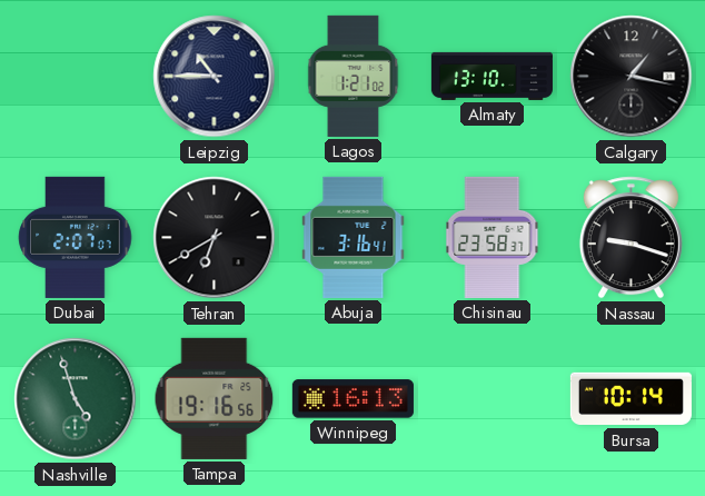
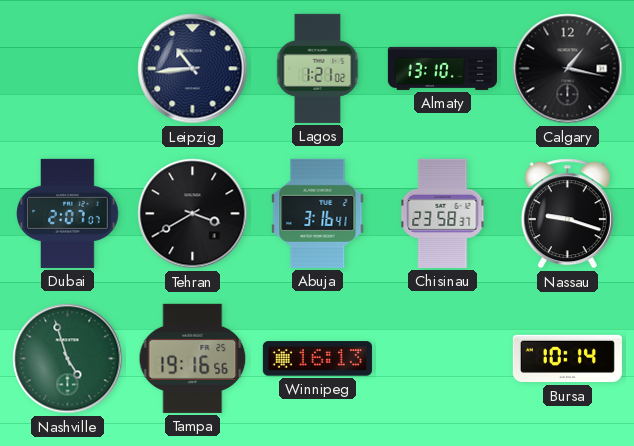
Leipzig: 10:45 -> 10:44
Tehran: 6:40 -> 3:40
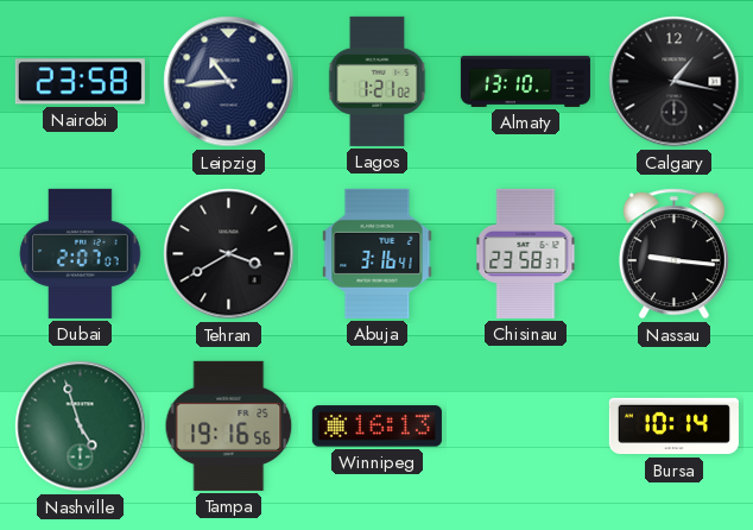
Nairobi: none -> 23:58
Nassau: 9:18 -> 9:16
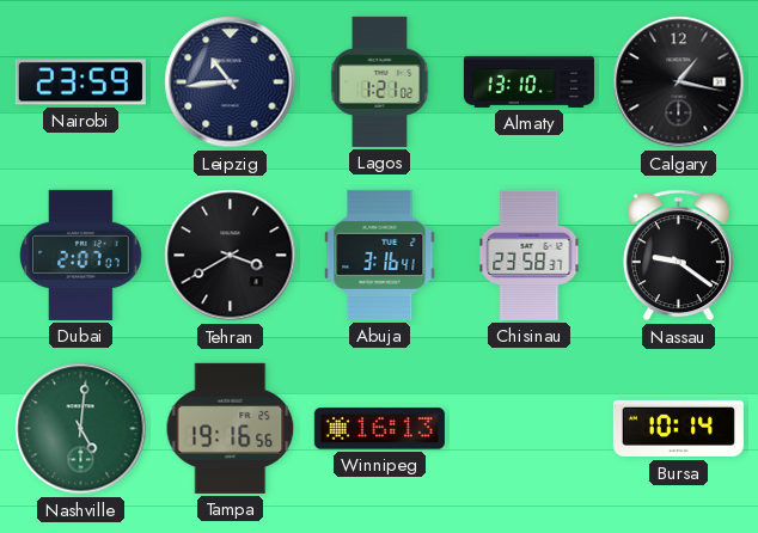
Nairobi: 23:58 -> 23:59
Nassau: 9:16 -> 9:21
Nashville: 4:57 -> 5:01
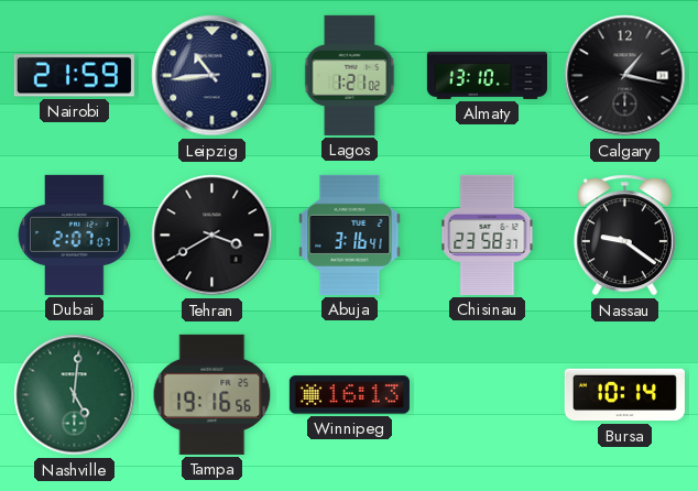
Nairobi: 23:59 -> 21:59
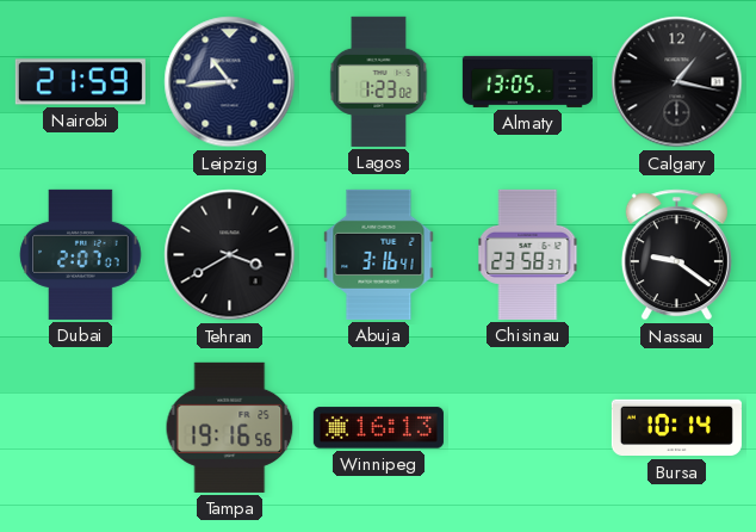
Lagos: 1:21 -> 1:23
Almaty: 13:10 -> 13:05
Nashville: 5:01 -> none
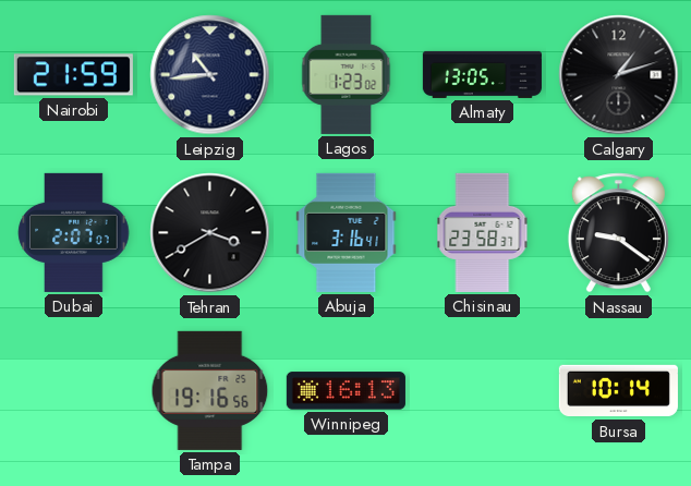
Calgary: 1:17 -> 1:12
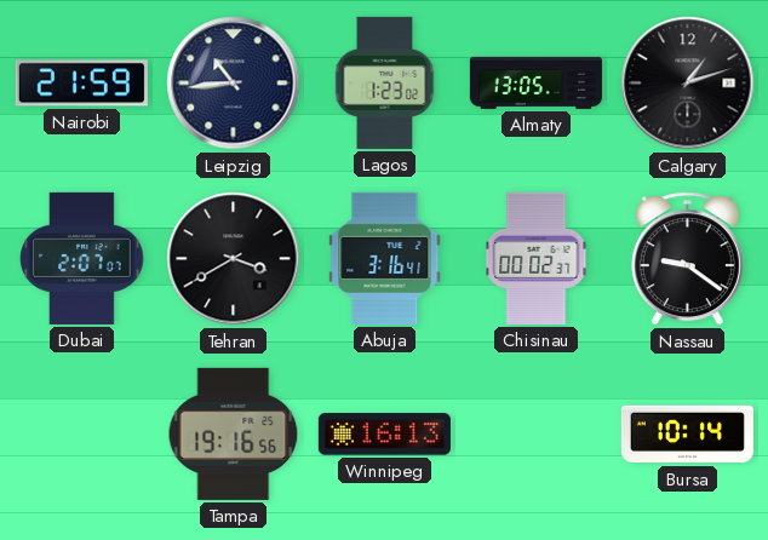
Chisinau: 23:58 -> 00:02
